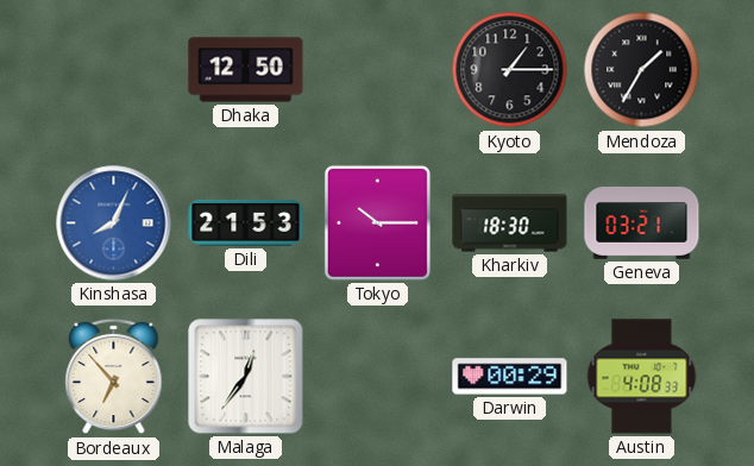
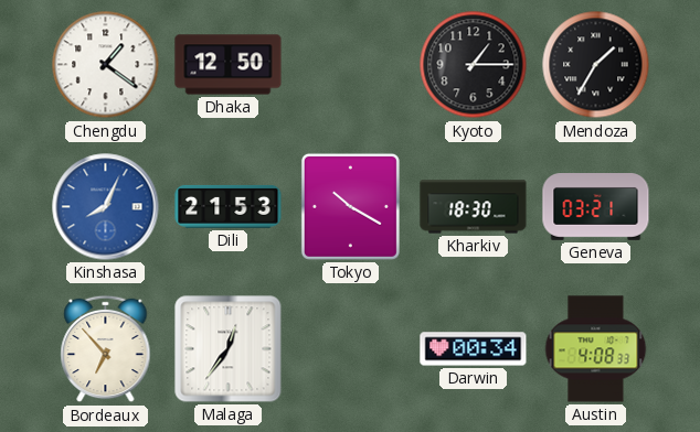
Chengdu: none -> 1:21
Tokyo: 10:15 -> 10:20
Darwin: 00:29 -> 00:34
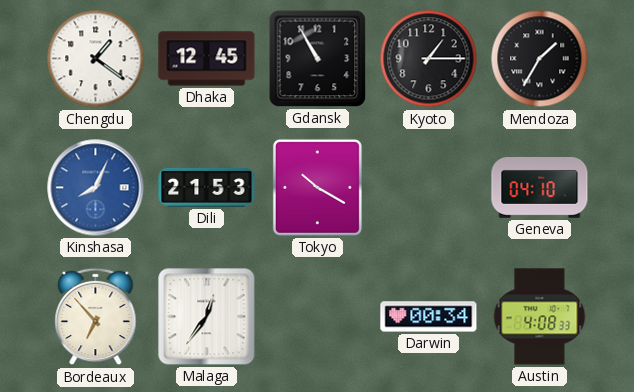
Dhaka: 12:50 -> 12:45
Gdansk: none -> 10:55
Kharkiv: 18:30 -> none
Geneva: 03:21 -> 04:10
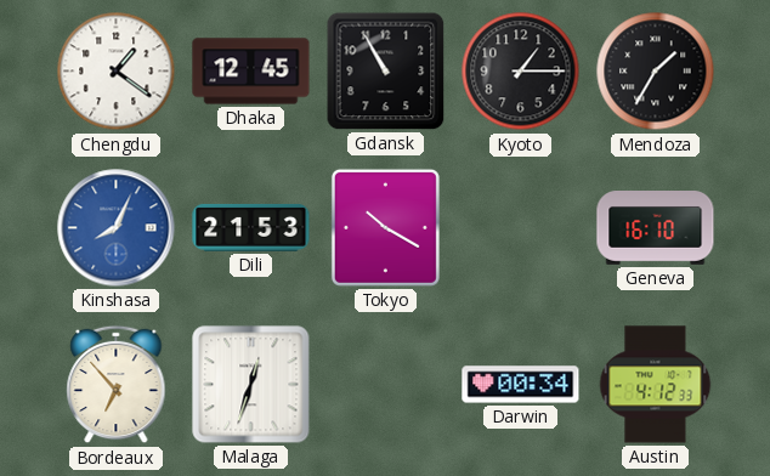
Geneva: 04:10 -> 16:10
Malaga: 12:36 -> 12:33
Austin: 4:08 -> 4:12
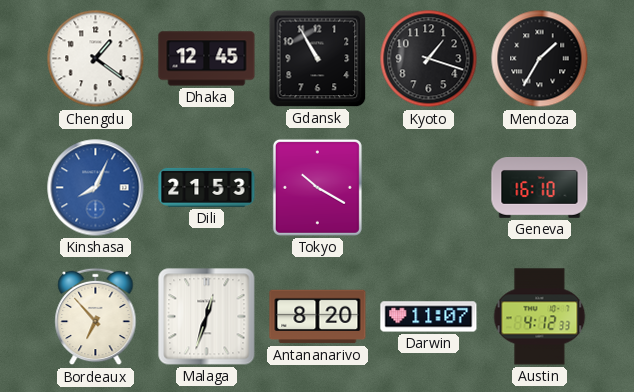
Kyoto: 1:15 -> 1:18
Antananarivo: none -> 8:20
Darwin: 00:34 -> 11:07
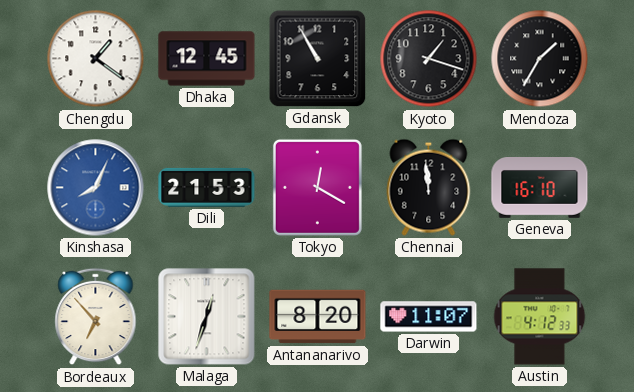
Tokyo: 10:20 -> 12:20
Chennai: none -> 11:59
